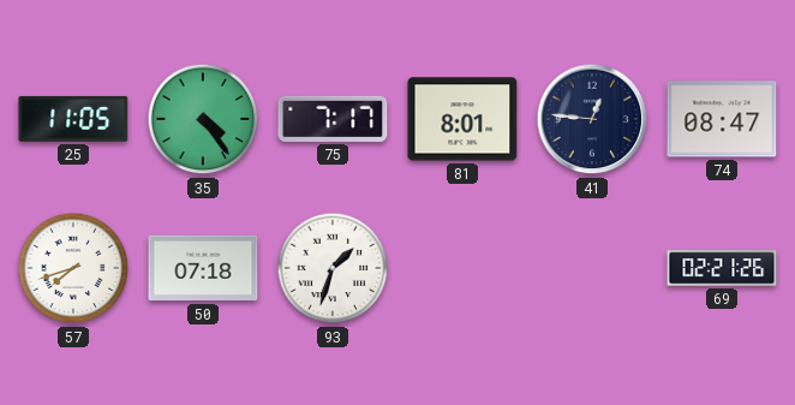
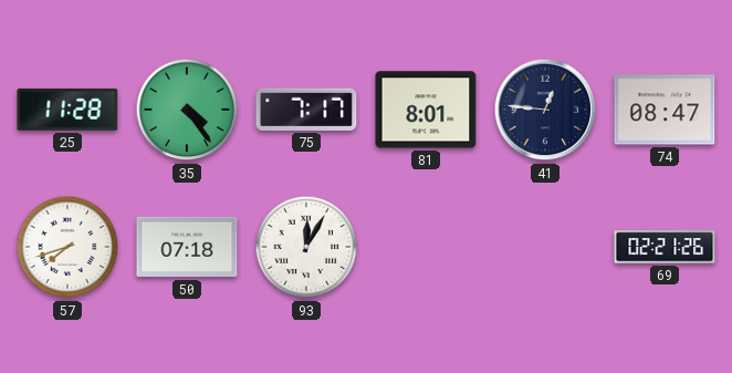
25: 11:05 -> 11:28
93: 1:33 -> 12:05
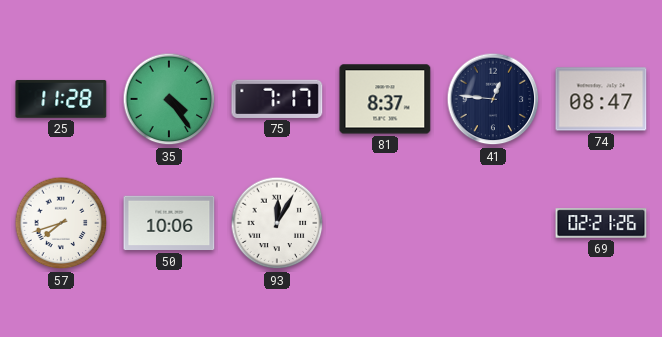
81: 8:01 -> 8:37
50: 07:18 -> 10:06
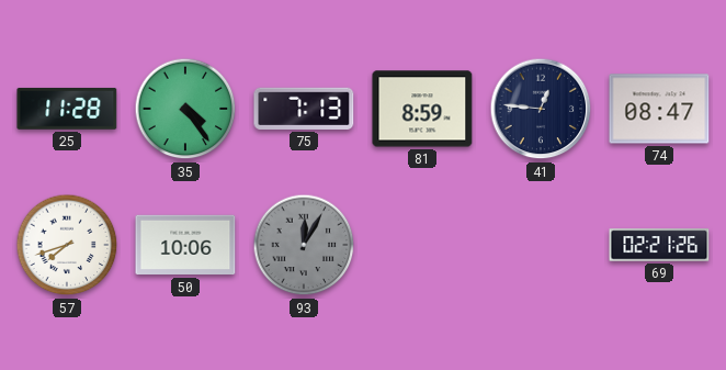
75: 7:17 -> 7:13
81: 8:37 -> 8:59
93 dial: white -> grey
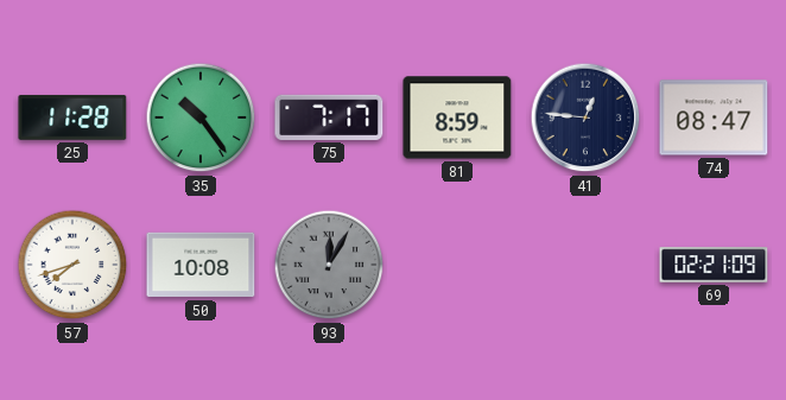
35: 4:24 -> 10:24
75: 7:13 -> 7:17
50: 10:06 -> 10:08
69: 02:21:26 -> 02:21:09
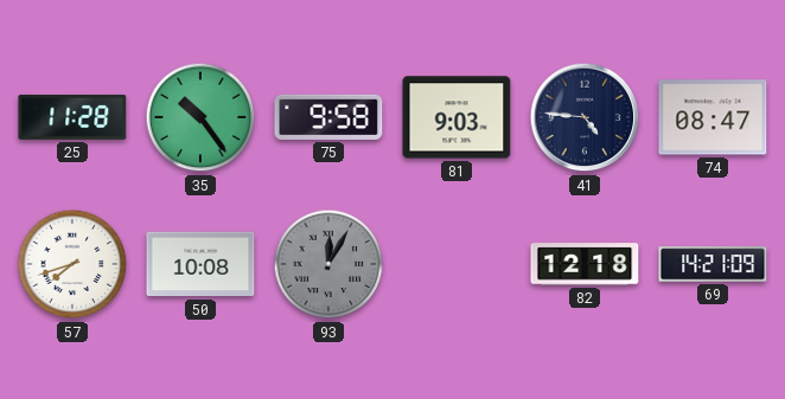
75: 7:17 -> 9:58
81: 8:59 -> 9:03
41: 12:46 -> 4:46
82: none -> 12:18
69: 02:21 -> 14:21
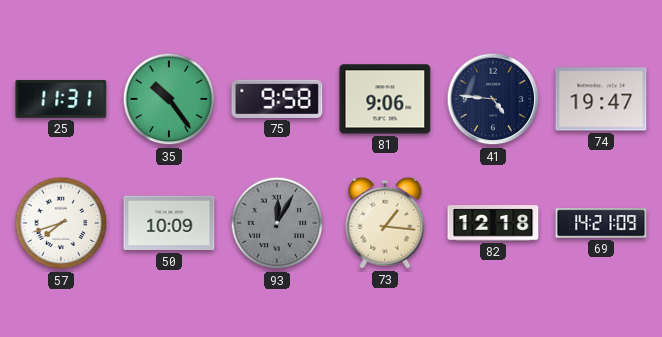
25: 11:28 -> 11:31
81: 9:03 -> 9:06
74: 08:47 -> 19:47
50: 10:08 -> 10:09
73: none -> 1:16
